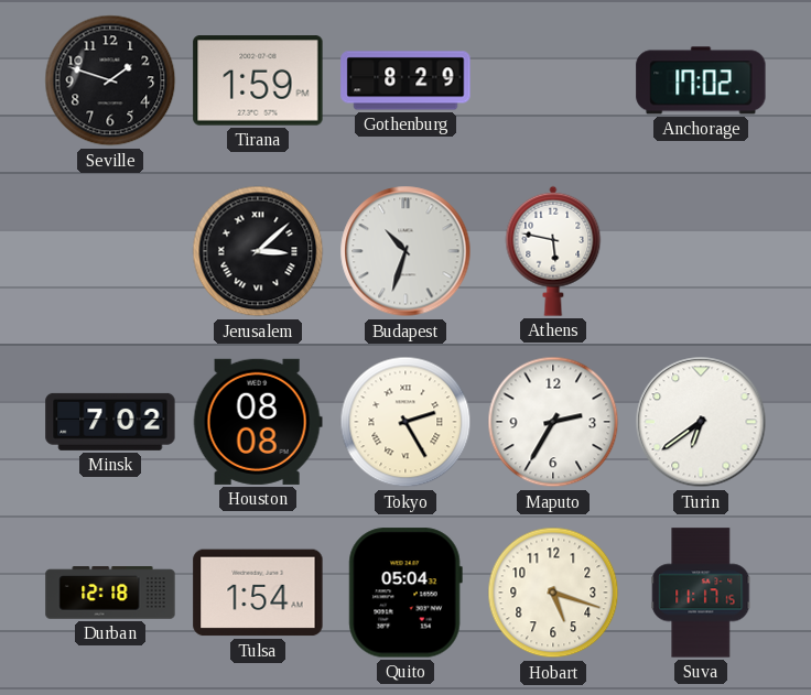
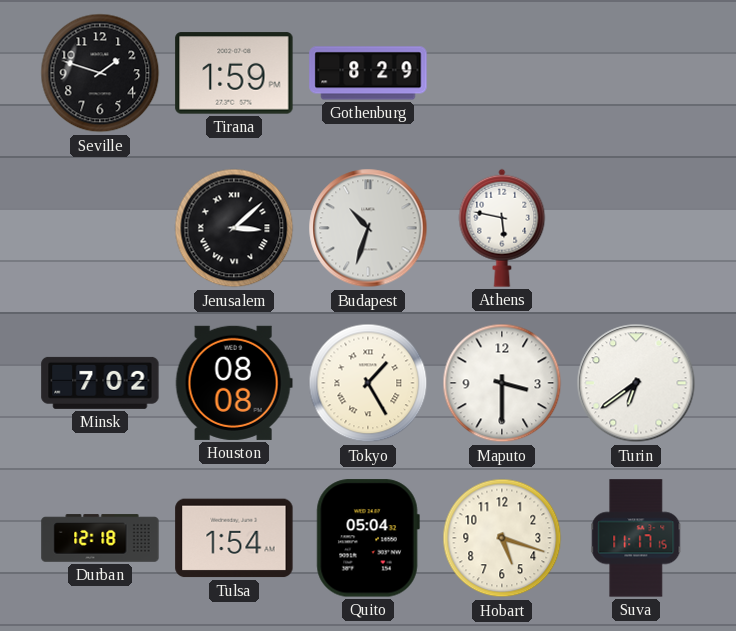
Anchorage: 17:02 -> none
Tokyo: 2:25 -> 1:25
Maputo: 2:35 -> 3:30
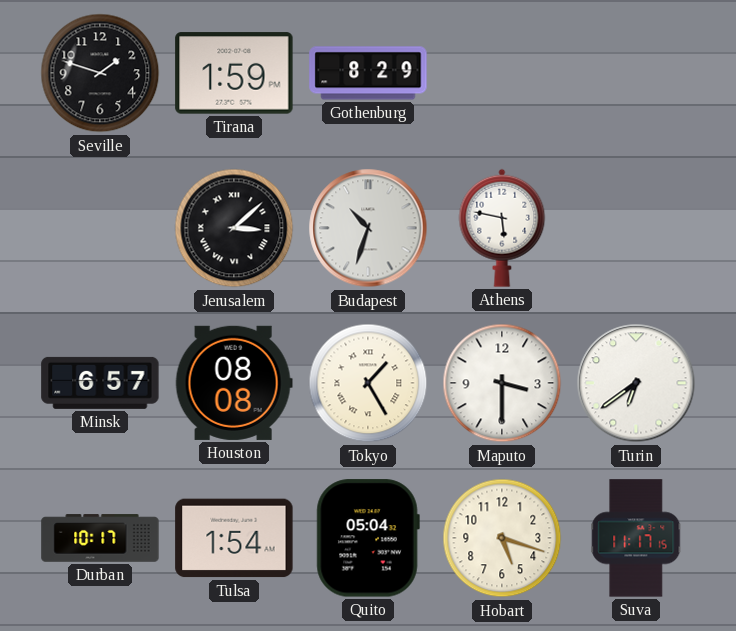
Minsk: 7:02 -> 6:57
Durban: 12:18 -> 10:17
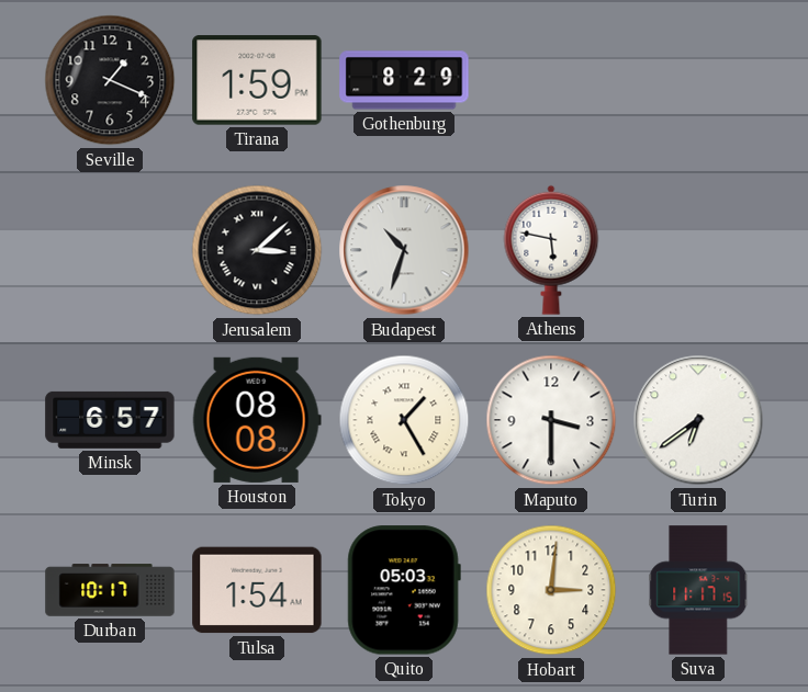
Seville: 1:48 -> 1:19
Quito: 05:04 -> 05:03
Hobart: 5:18 -> 3:01
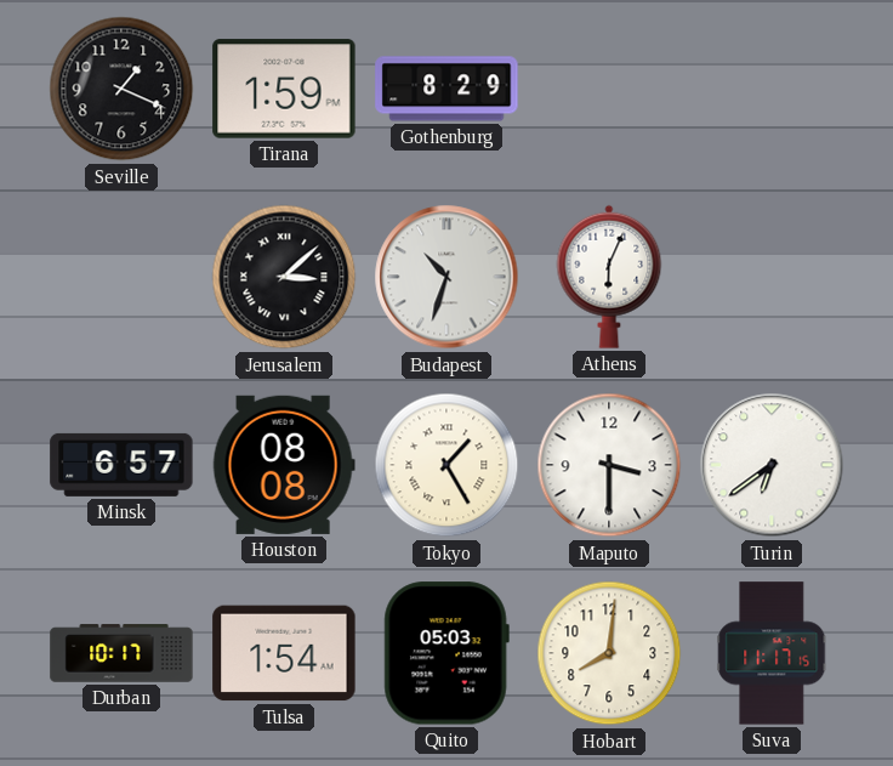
Athens: 5:47 -> 6:04
Hobart: 3:01 -> 8:01
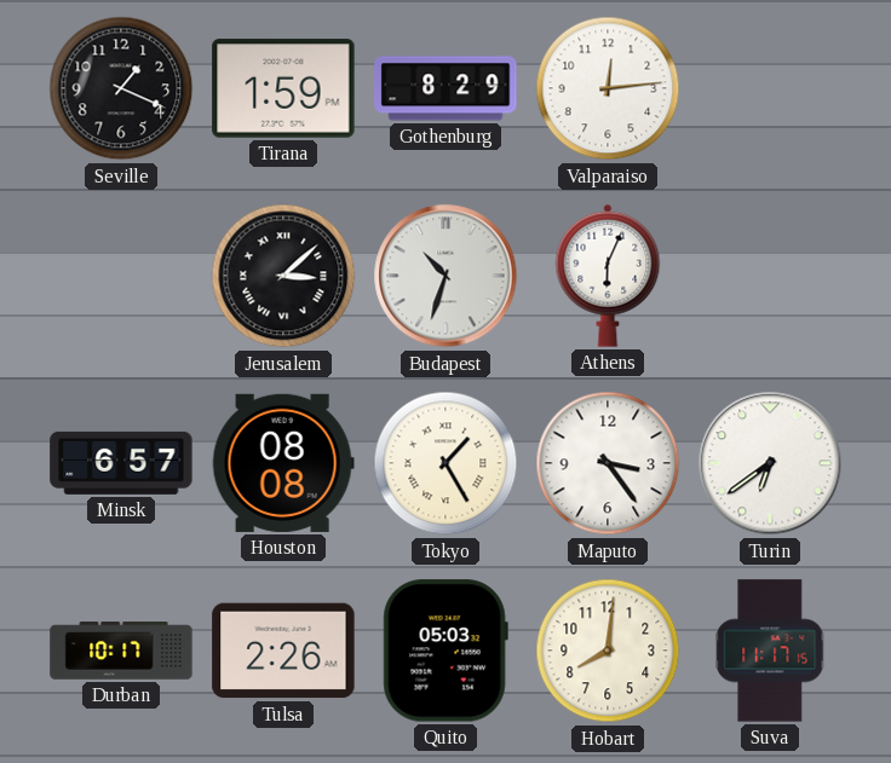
Valparaiso: none -> 12:14
Maputo: 3:30 -> 3:24
Tulsa: 1:54 -> 2:26
